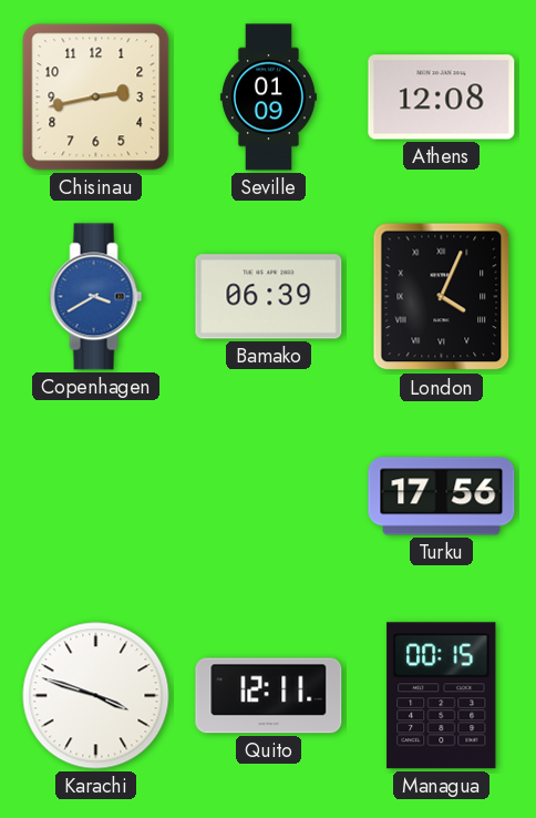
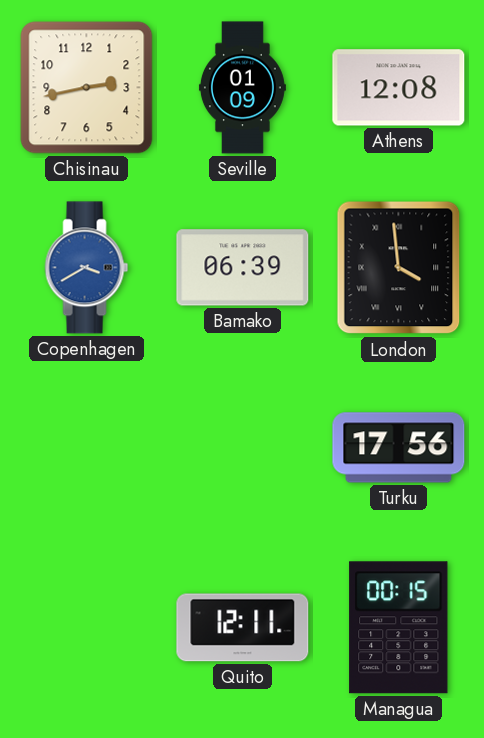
London: 4:04 -> 3:59
Karachi: 3:48 -> none
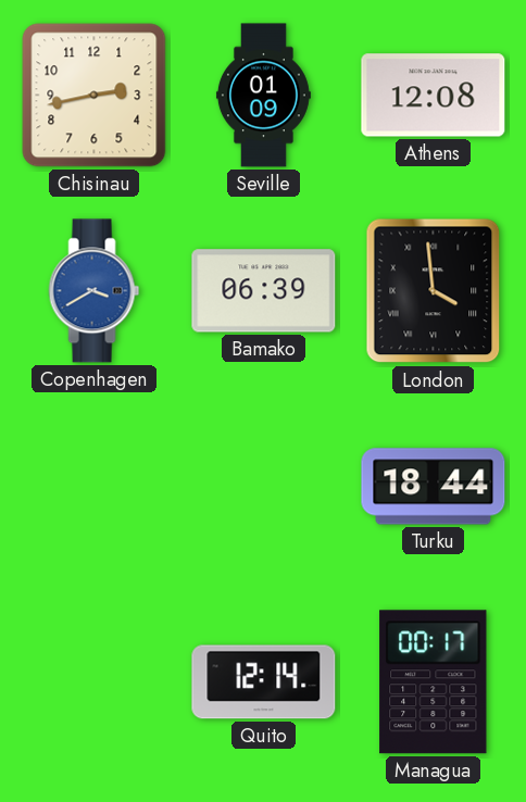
Turku: 17:56 -> 18:44
Quito: 12:11 -> 12:14
Managua: 00:15 -> 00:17
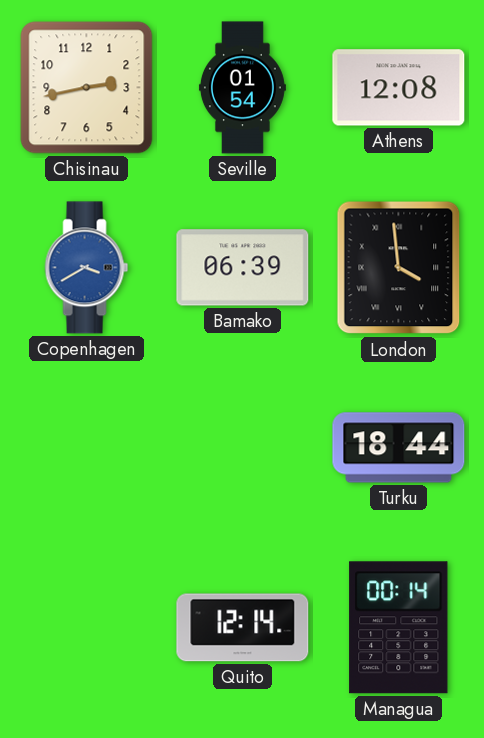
Seville: 01:09 -> 01:54
Managua: 00:17 -> 00:14
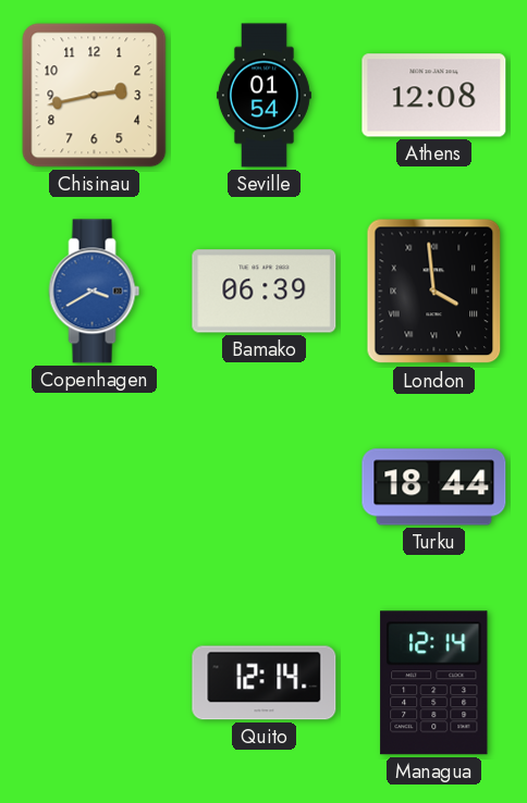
Managua: 00:14 -> 12:14
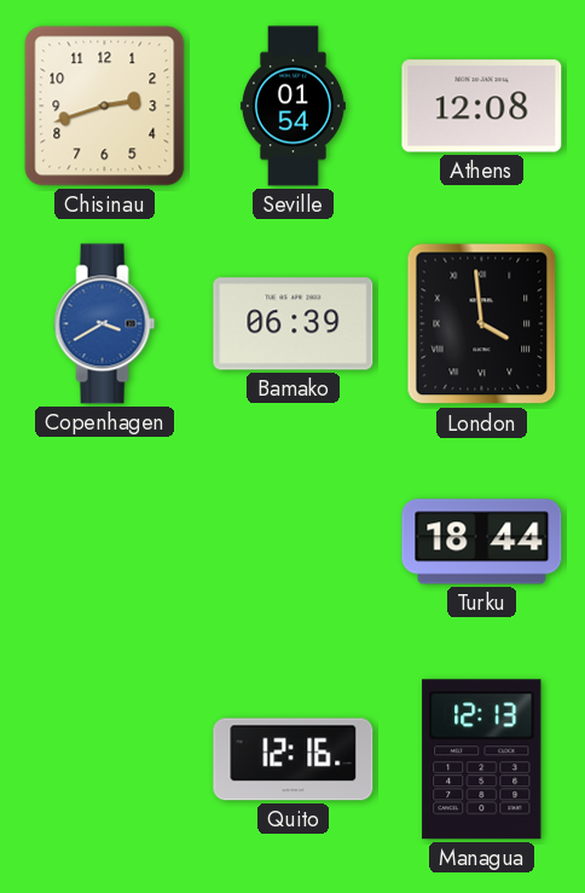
Chisinau: 2:43 -> 2:42
Quito: 12:14 -> 12:16
Managua: 12:14 -> 12:13
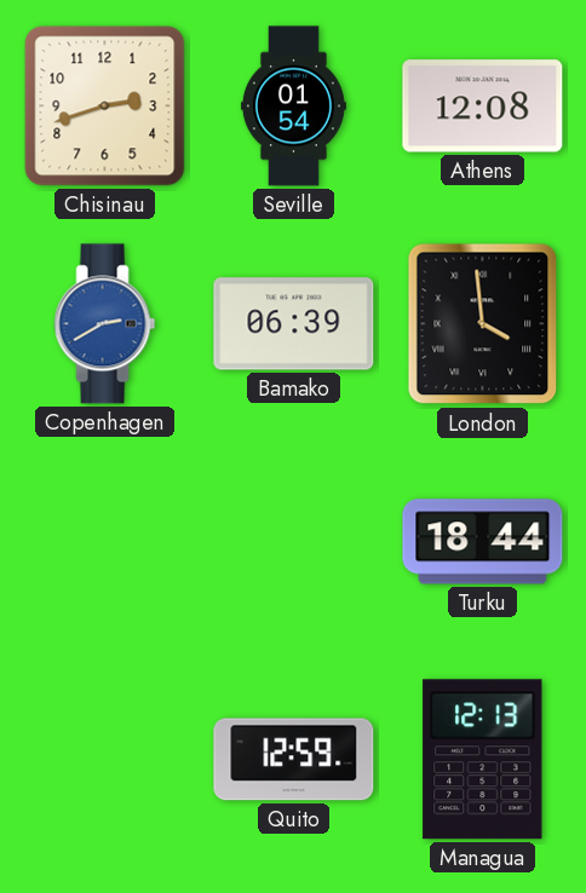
Copenhagen: 3:40 -> 2:40
Quito: 12:16 -> 12:59
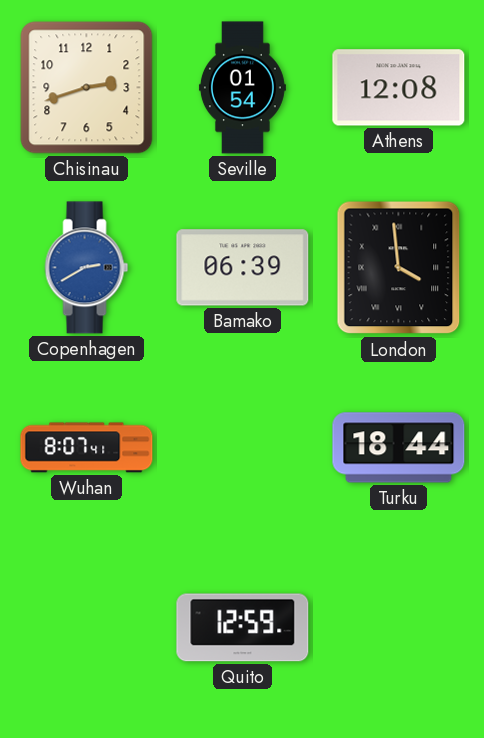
Wuhan: none -> 8:07
Managua: 12:13 -> none
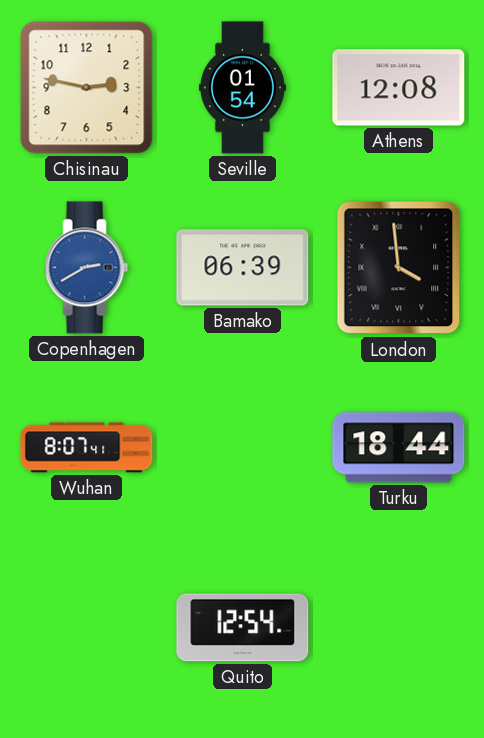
Chisinau: 2:42 -> 2:47
Quito: 12:59 -> 12:54
